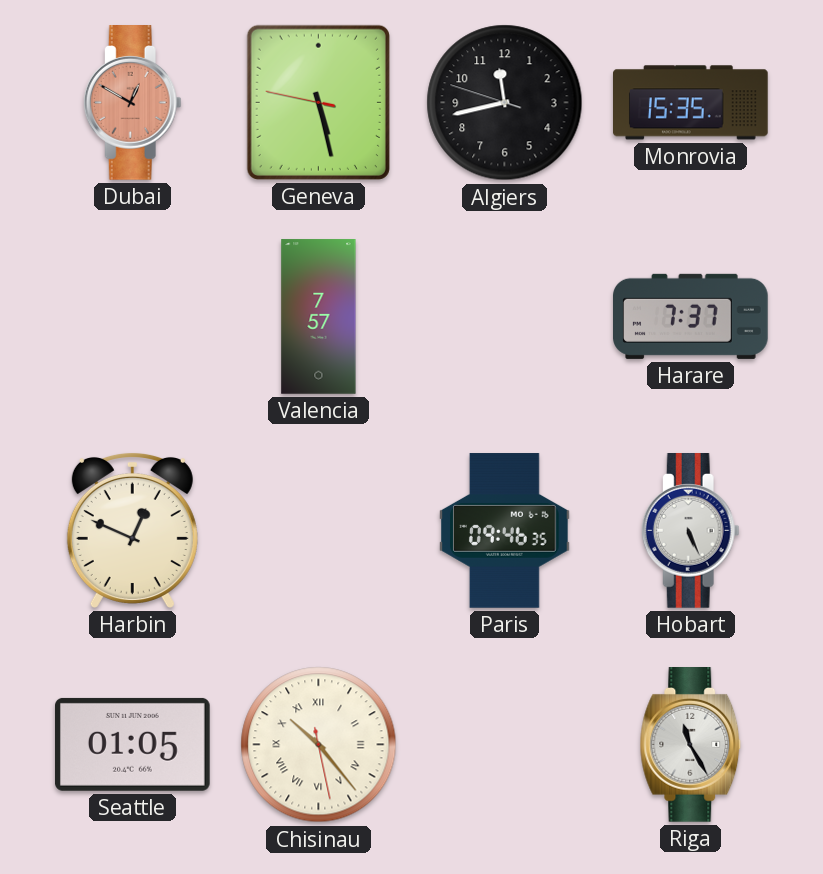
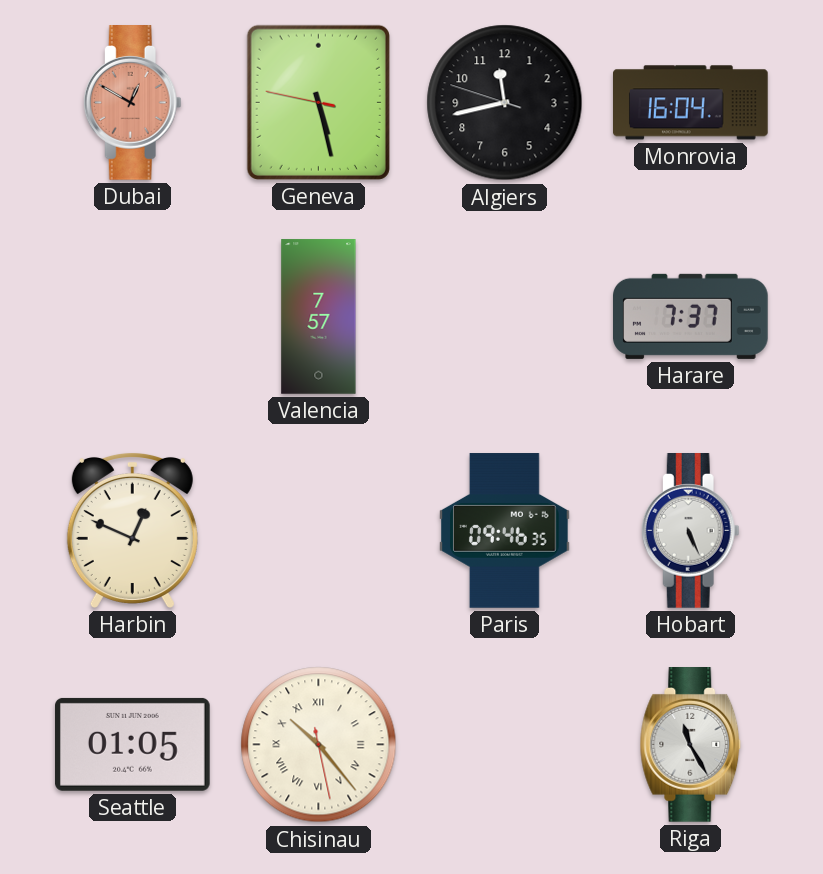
Monrovia: 15:35 -> 16:04
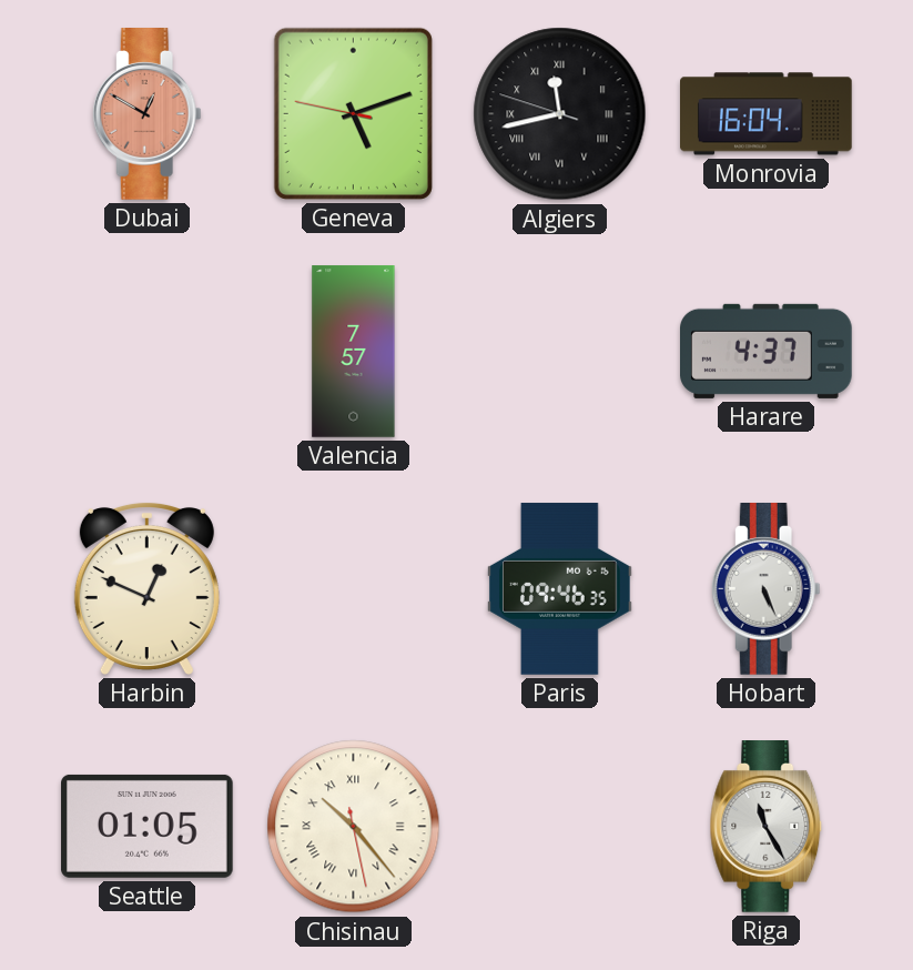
Geneva: 5:27 -> 5:11
Algiers numerals: Arabic -> Roman
Harare: 7:37 -> 4:37
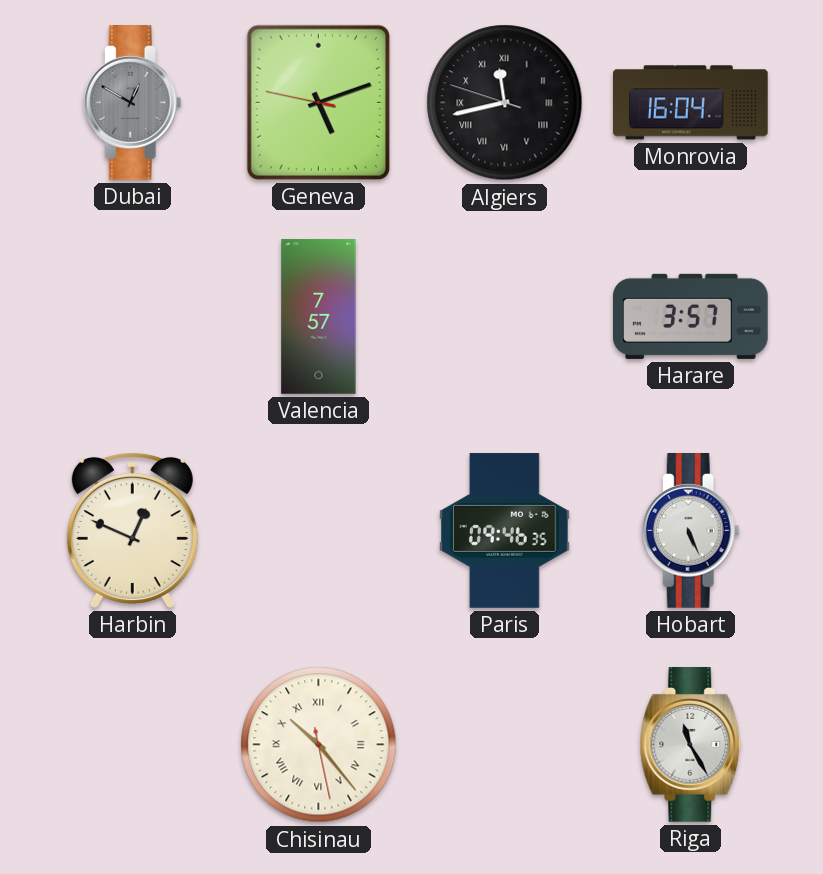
Dubai dial: salmon -> grey
Harare: 4:37 -> 3:57
Seattle: 01:05 -> none
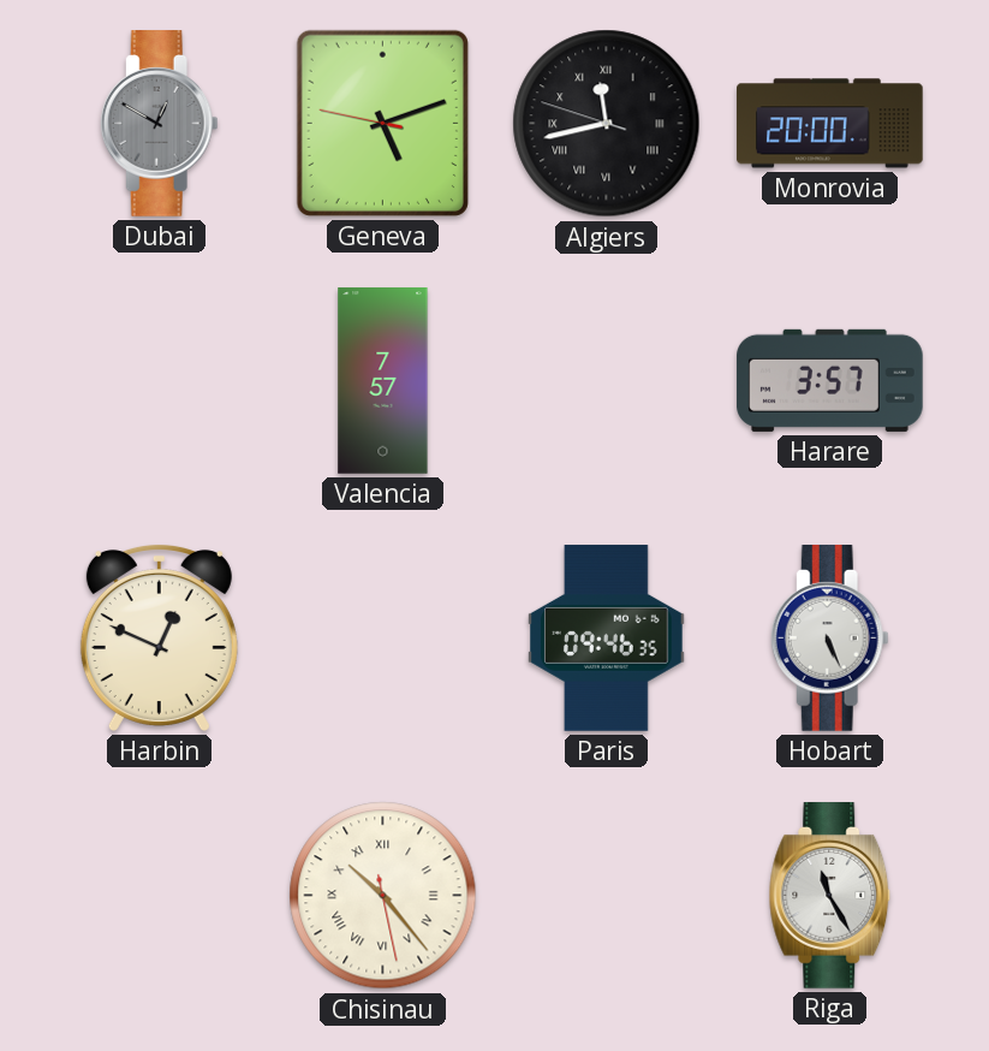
Monrovia: 16:04 -> 20:00
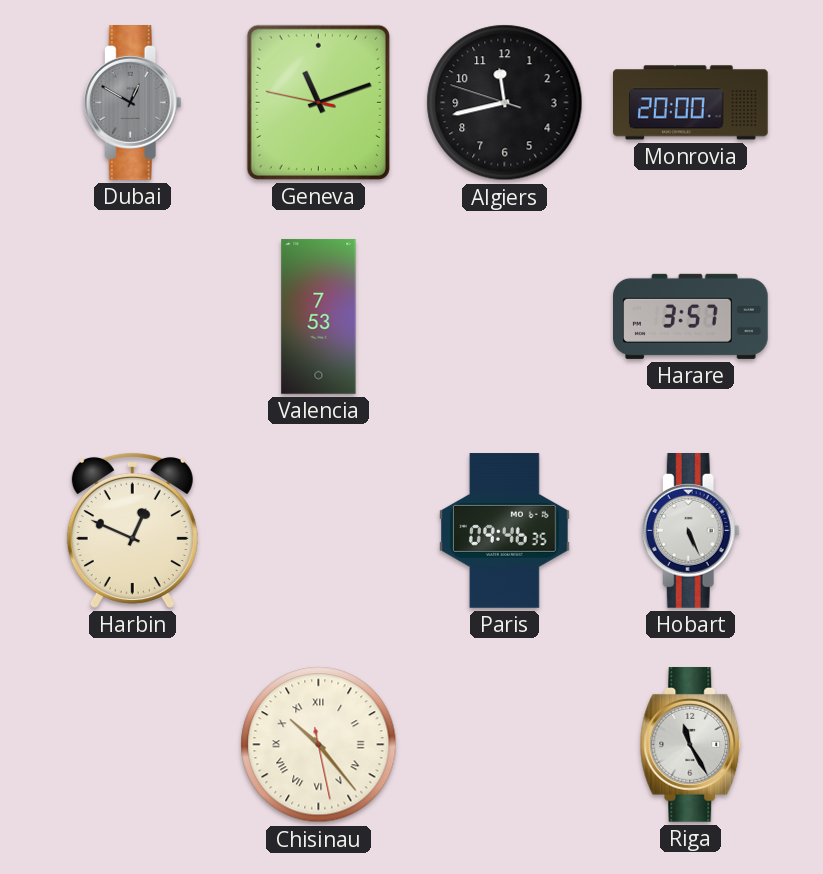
Geneva: 5:11 -> 11:11
Algiers numerals: Roman -> Arabic
Valencia: 7:57 -> 7:53
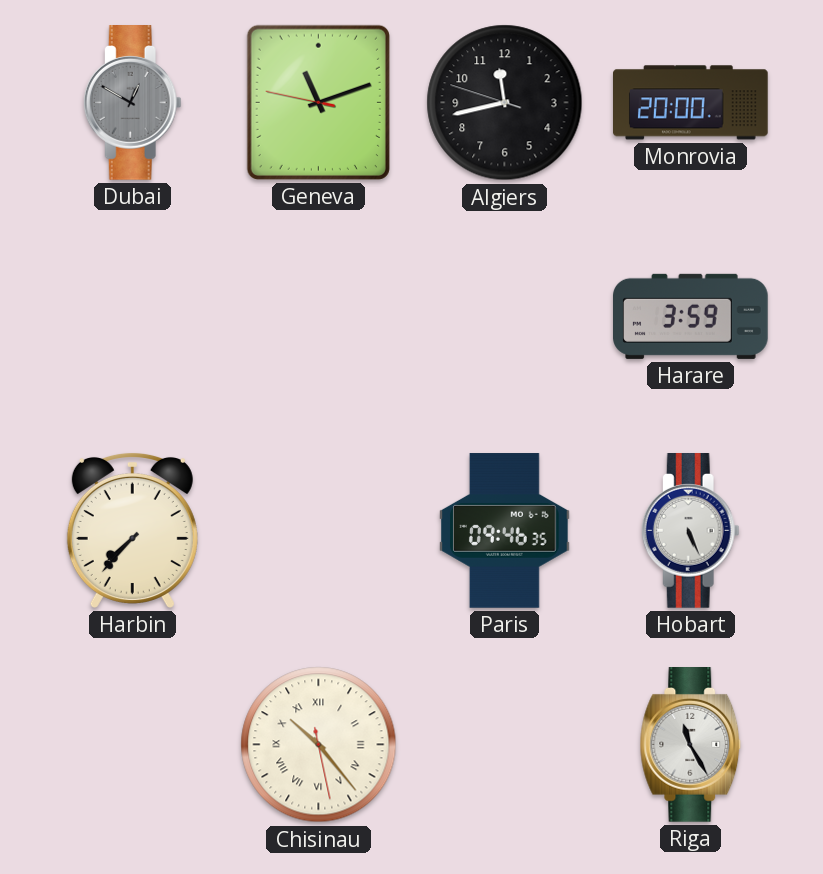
Valencia: 7:53 -> none
Harare: 3:57 -> 3:59
Harbin: 12:49 -> 7:37
